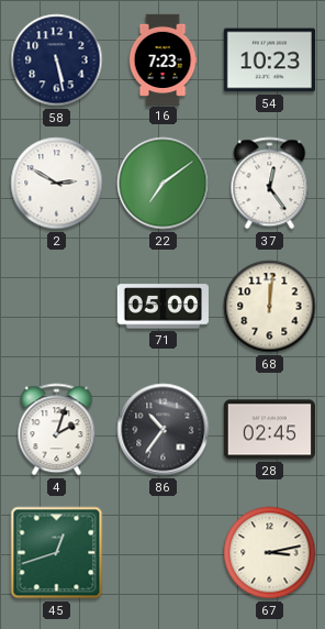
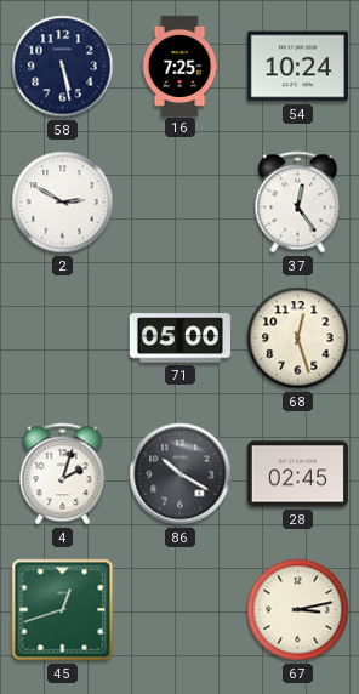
16: 7:23 -> 7:25
54: 10:23 -> 10:24
22: 7:09 -> none
68: 12:01 -> 12:27
86: 10:36 -> 10:20
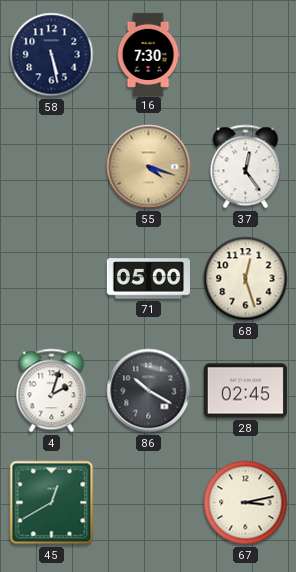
16: 7:25 -> 7:30
54: 10:24 -> none
2: 2:50 -> none
55: none -> 4:18
45: 12:42 -> 12:40
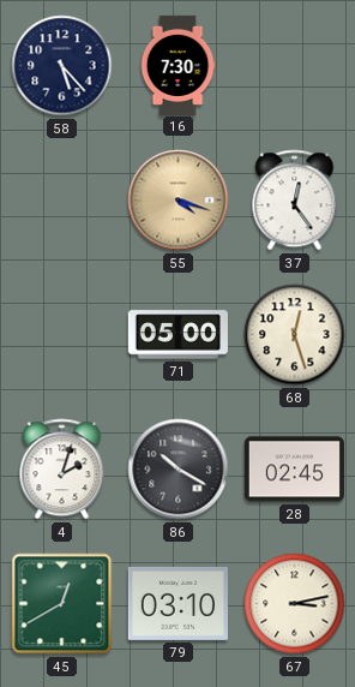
58: 5:28 -> 5:23
79: none -> 03:10
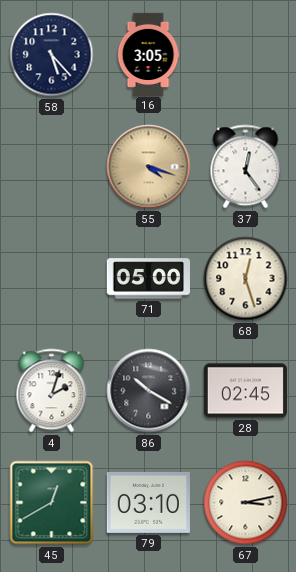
16: 7:30 -> 3:05
